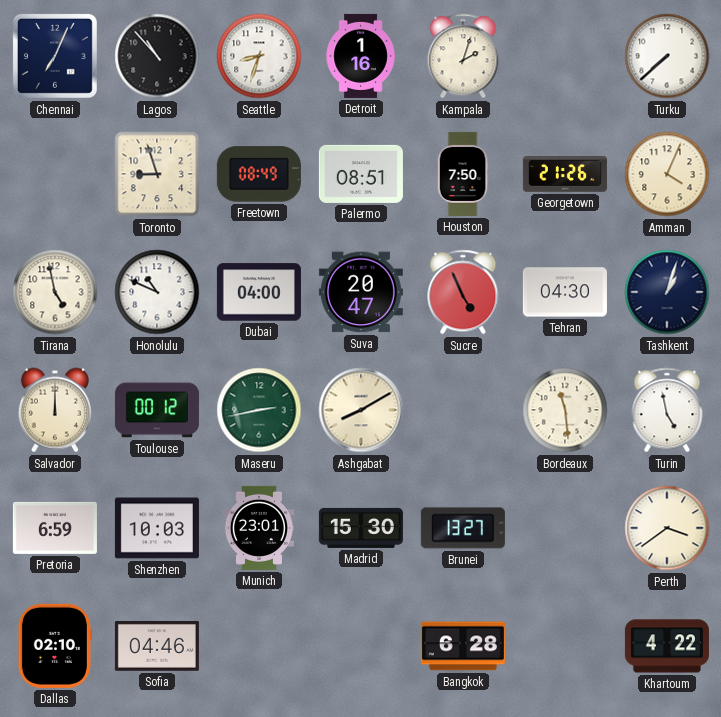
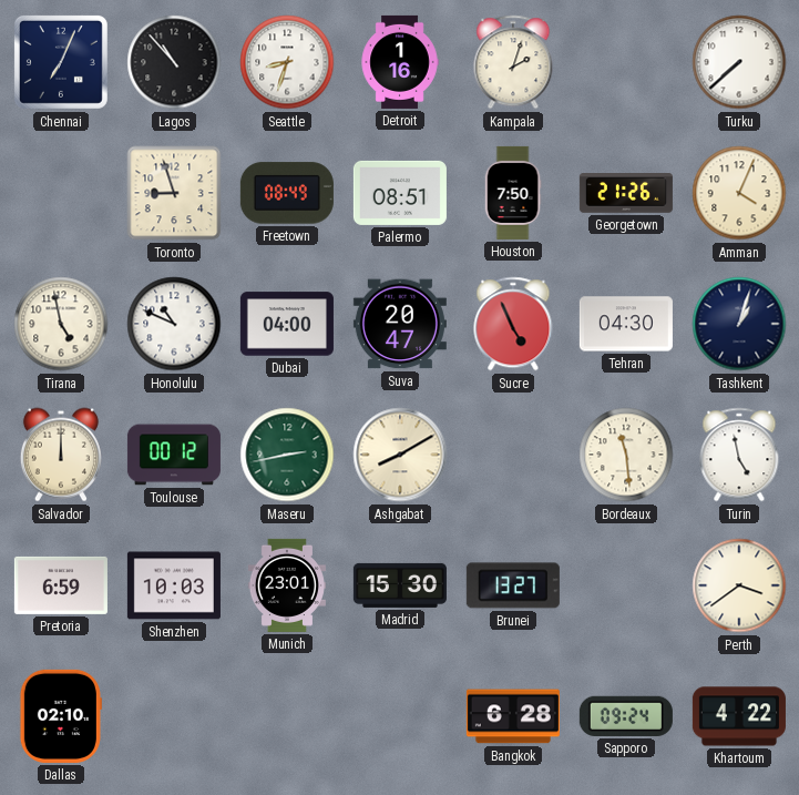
Sofia: 04:46 -> none
Sapporo: none -> 09:24
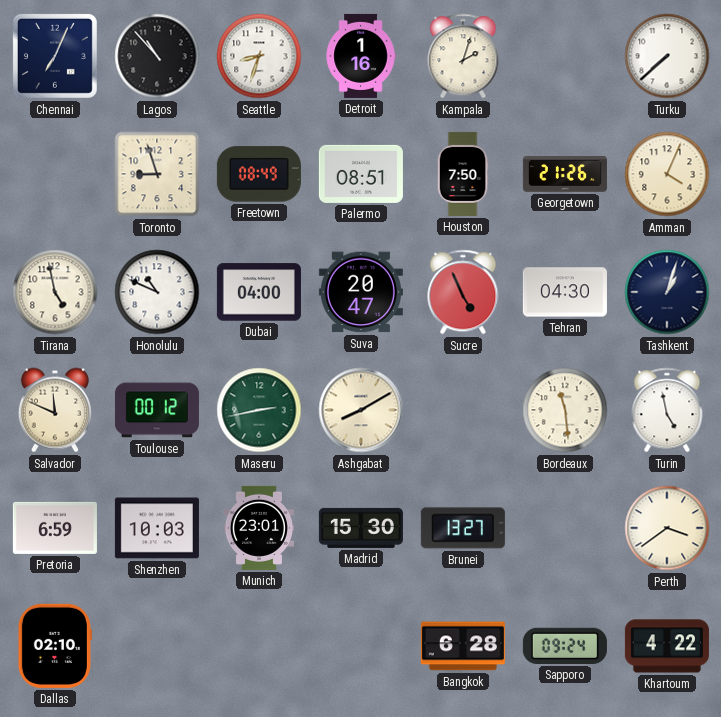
Salvador: 12:00 -> 11:49
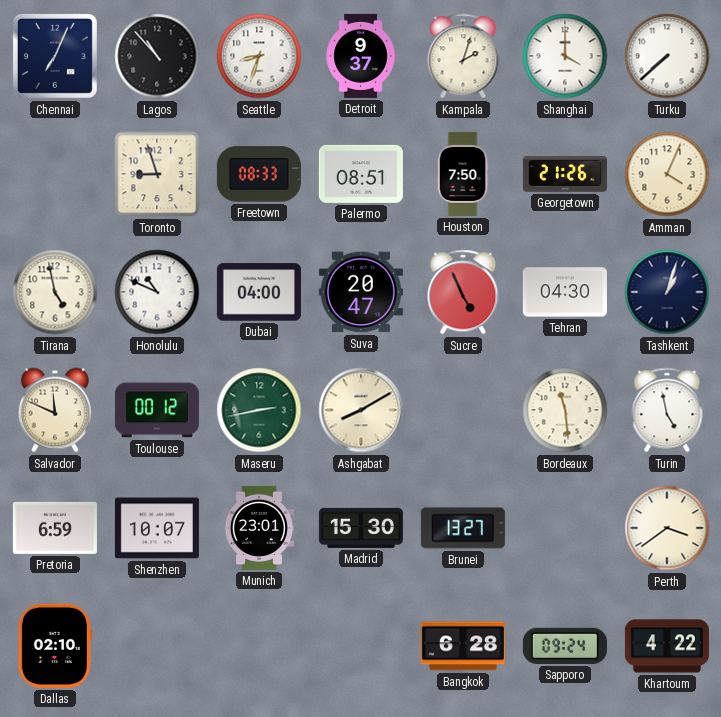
Detroit: 1:16 -> 9:37
Shanghai: none -> 4:00
Freetown: 08:49 -> 08:33
Shenzhen: 10:03 -> 10:07
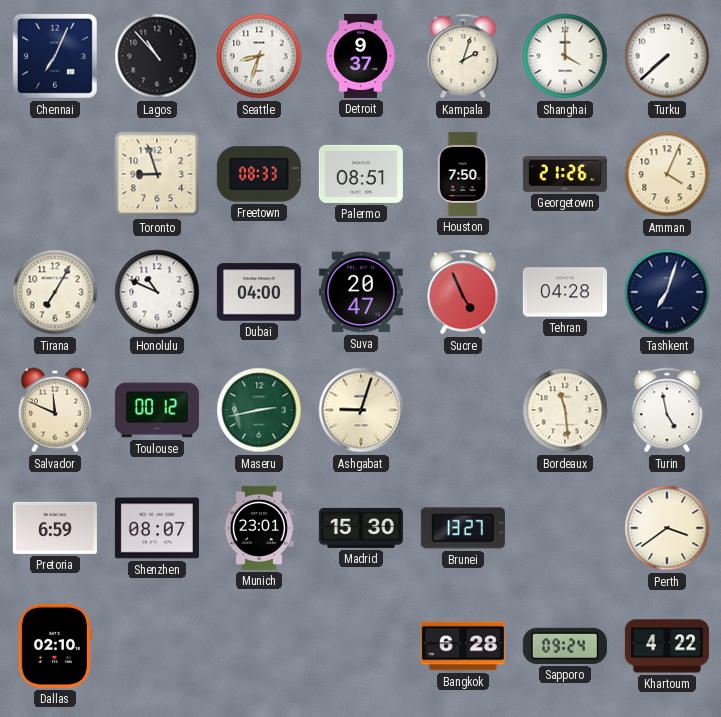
Tirana: 4:58 -> 7:05
Tehran: 04:30 -> 04:28
Tashkent: 1:03 -> 7:03
Ashgabat: 8:10 -> 9:03
Shenzhen: 10:07 -> 08:07
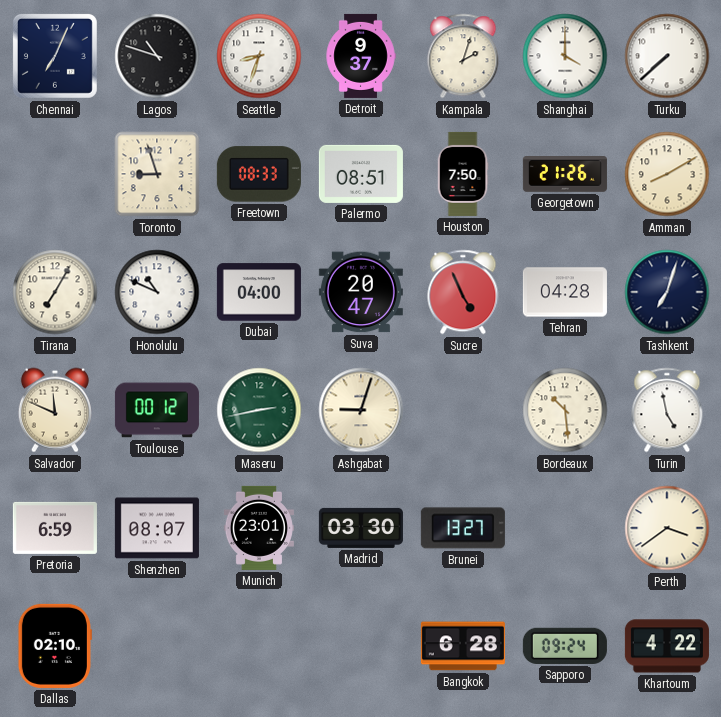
Lagos: 10:53 -> 10:48
Amman: 4:04 -> 8:10
Bordeaux: 11:29 -> 10:29
Madrid: 15:30 -> 03:30
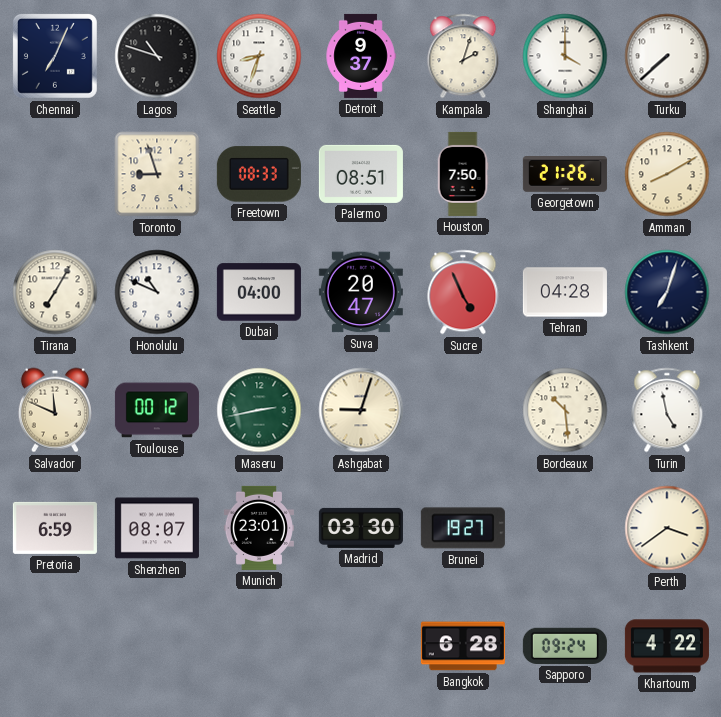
Brunei: 13:27 -> 19:27
Dallas: 02:10 -> none
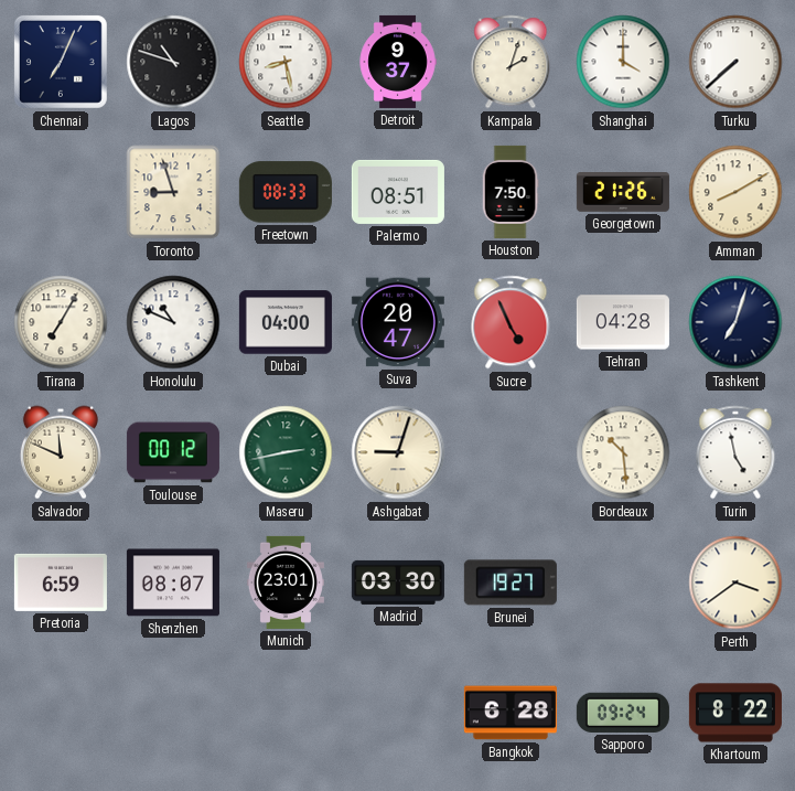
Seattle: 8:33 -> 8:28
Khartoum: 4:22 -> 8:22
